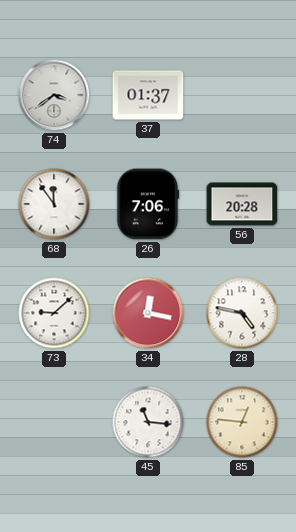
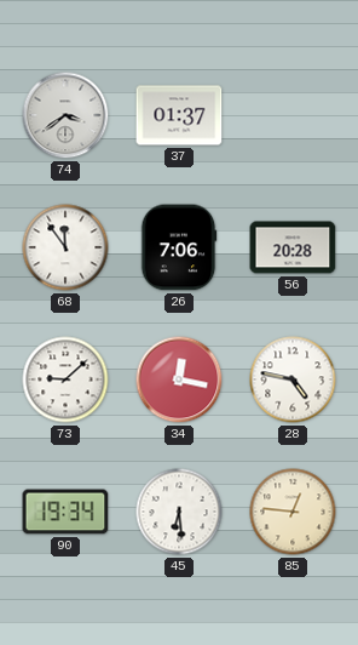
90: none -> 19:34
45: 11:16 -> 6:29
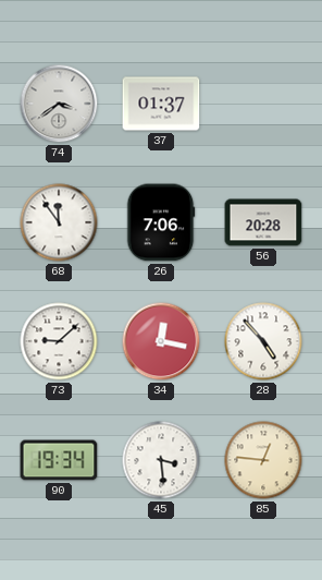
28: 4:47 -> 4:53
45: 6:29 -> 3:29
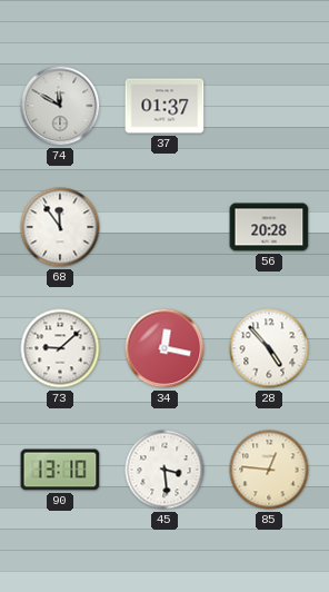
74: 3:39 -> 11:50
26: 7:06 -> none
90: 19:34 -> 13:10
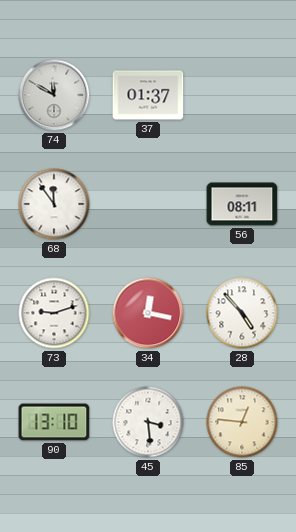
56: 20:28 -> 08:11
73: 9:08 -> 9:12
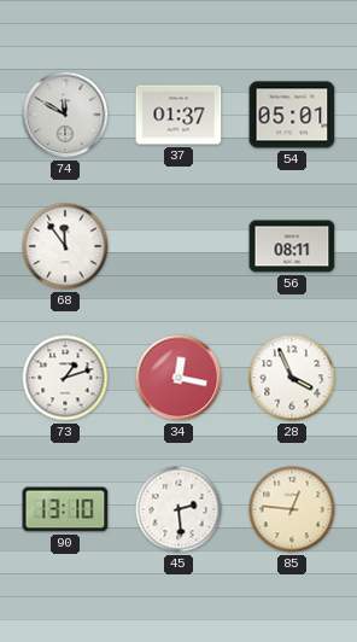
54: none -> 05:01
73: 9:12 -> 1:12
28: 4:53 -> 3:56
45: 3:29 -> 2:29
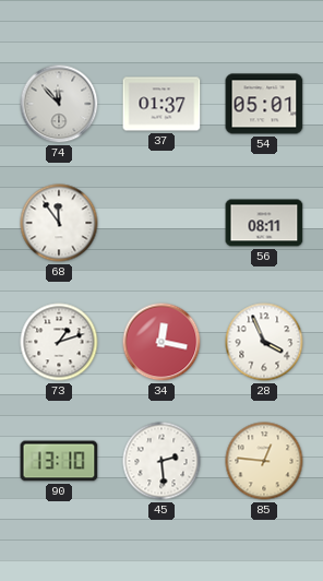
74: 11:50 -> 11:53
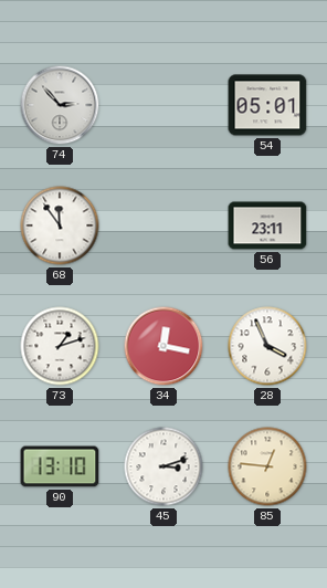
74: 11:53 -> 2:53
37: 01:37 -> none
56: 08:11 -> 23:11
45: 2:29 -> 3:12
